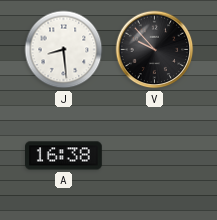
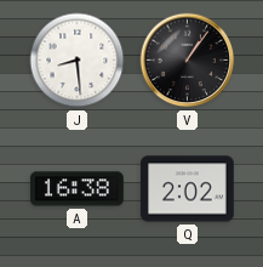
V: 9:53 -> 1:06
Q: none -> 2:02
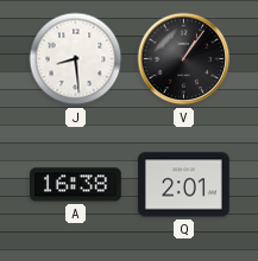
Q: 2:02 -> 2:01
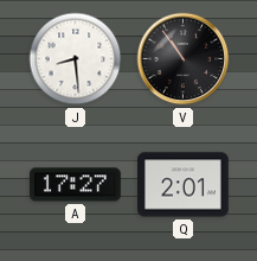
V: 1:06 -> 10:54
A: 16:38 -> 17:27
